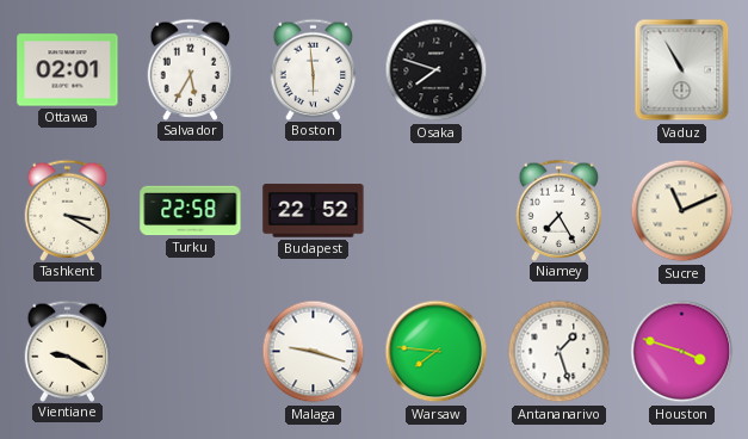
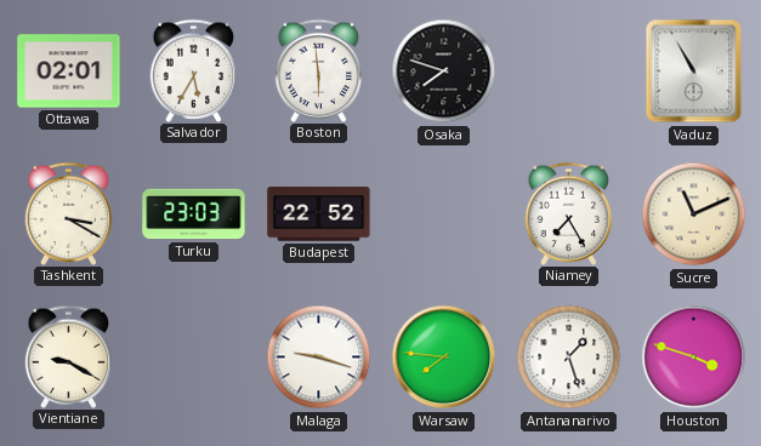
Turku: 22:58 -> 23:03
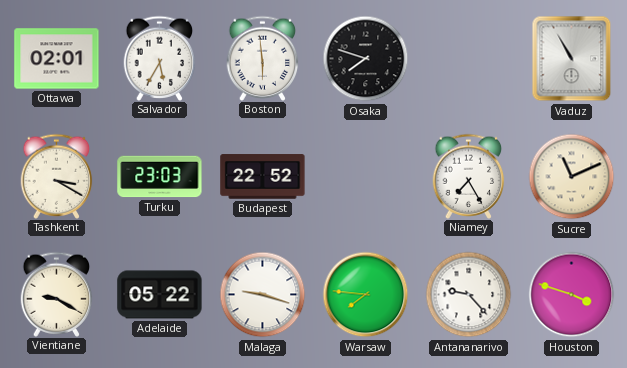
Adelaide: none -> 05:22
Antananarivo: 1:27 -> 9:23
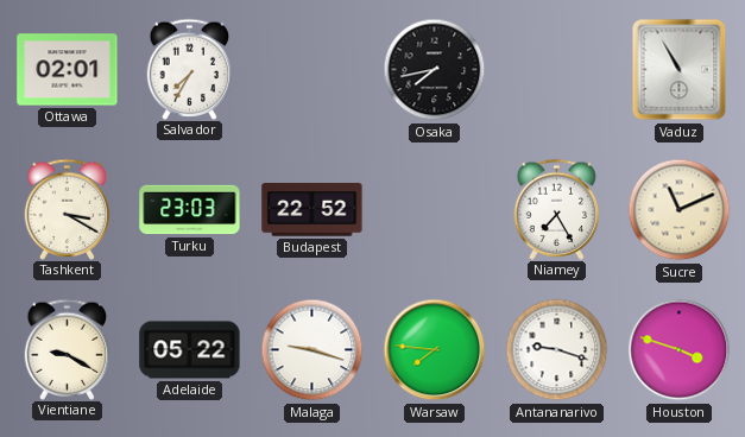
Salvador: 5:35 -> 7:35
Boston: 5:59 -> none
Osaka: 7:48 -> 7:43
Antananarivo: 9:23 -> 9:18
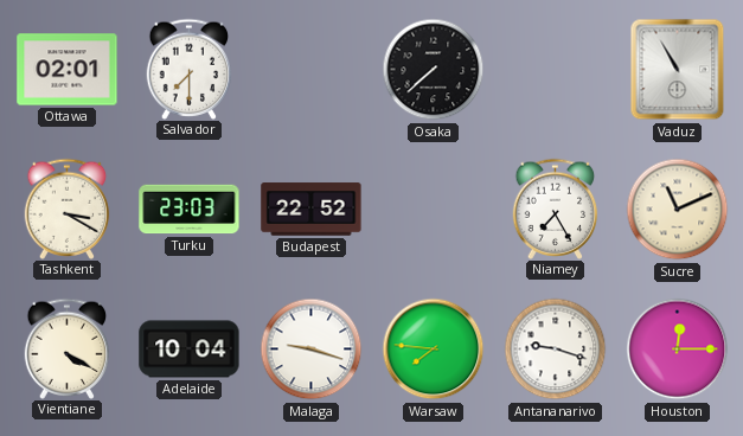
Salvador: 7:35 -> 7:30
Osaka: 7:43 -> 7:38
Vientiane: 9:20 -> 4:20
Adelaide: 05:22 -> 10:04
Houston: 3:48 -> 12:15
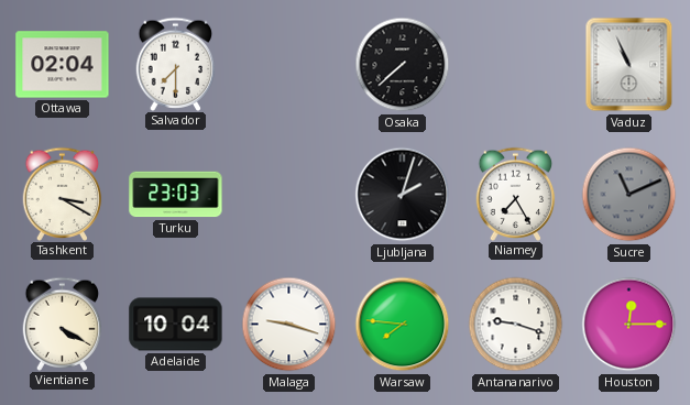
Ottawa: 02:01 -> 02:04
Vaduz: 10:55 -> 10:56
Budapest: 22:52 -> none
Ljubljana: none -> 2:03
Sucre dial: cream -> grey
